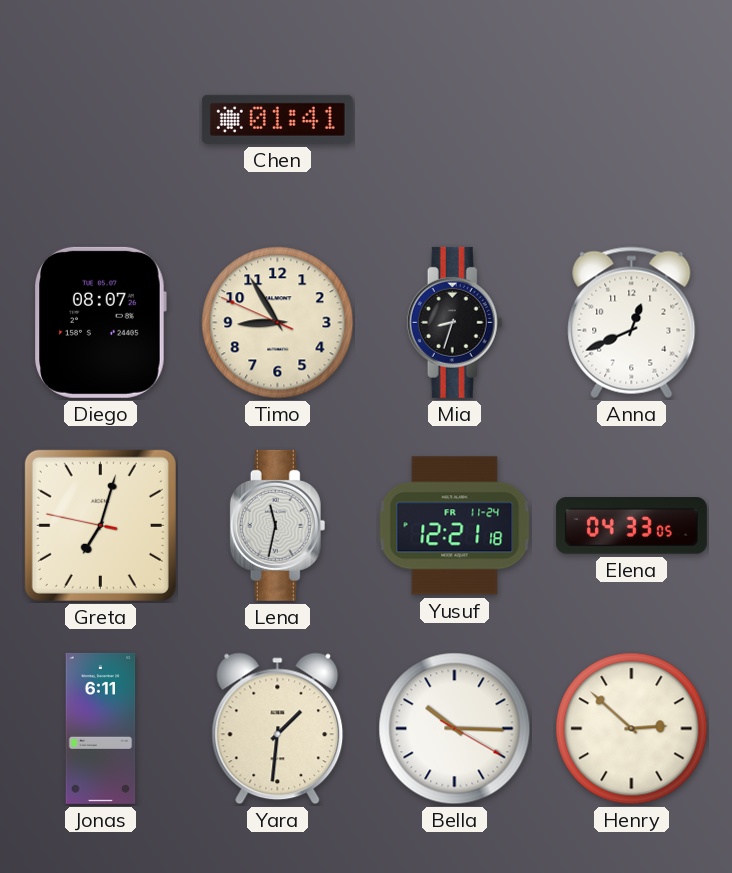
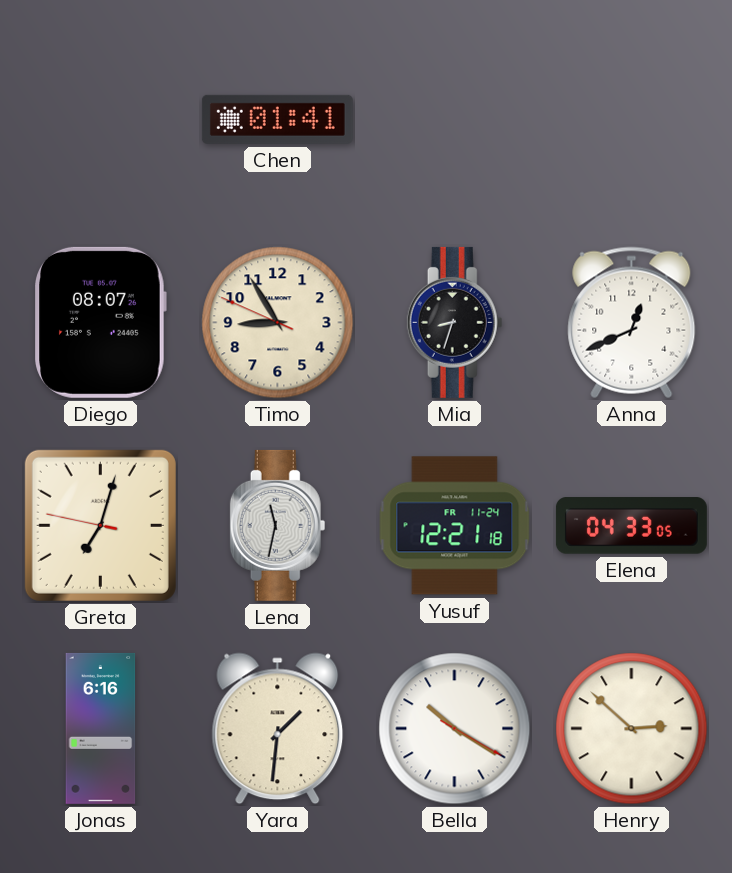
Jonas: 6:11 -> 6:16
Bella: 10:15 -> 10:20
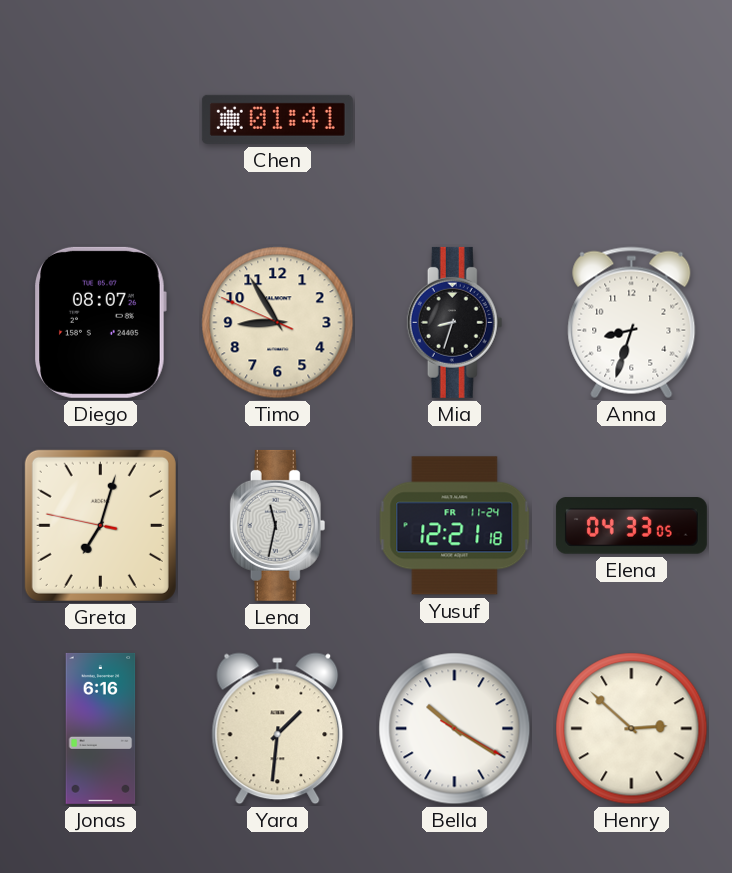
Anna: 12:41 -> 8:33
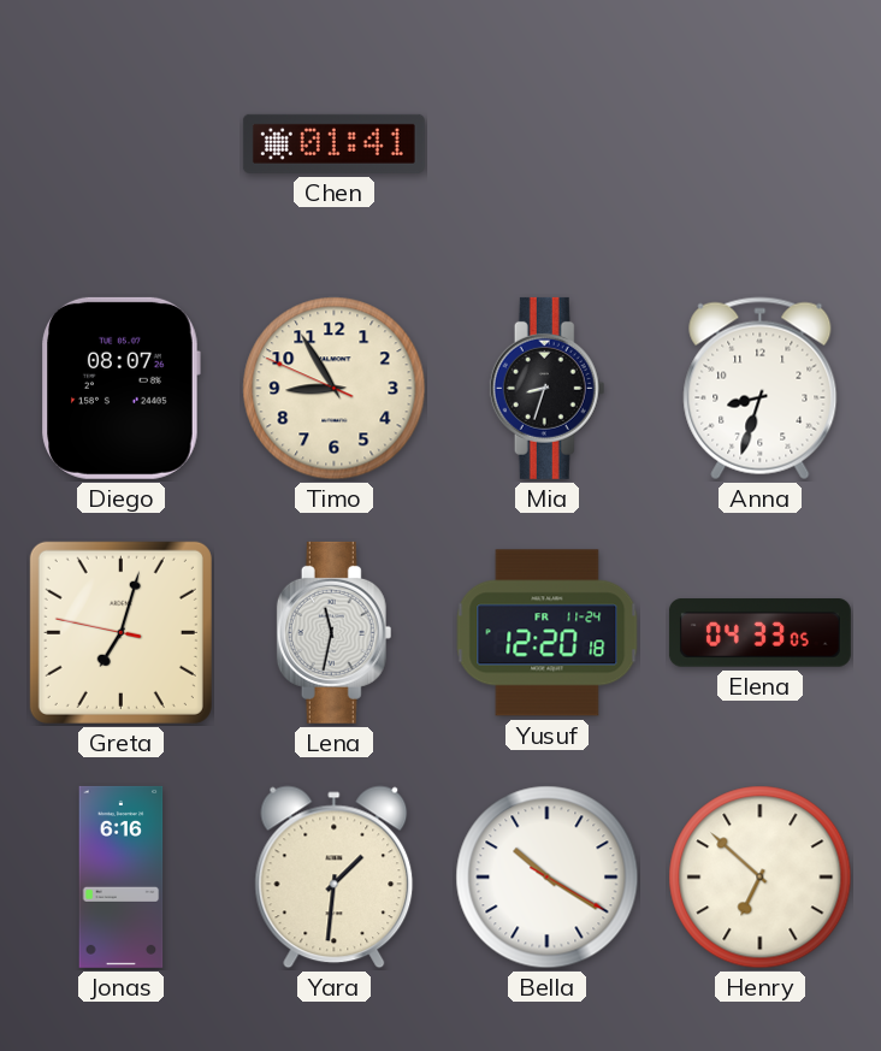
Yusuf: 12:21 -> 12:20
Henry: 2:52 -> 6:52
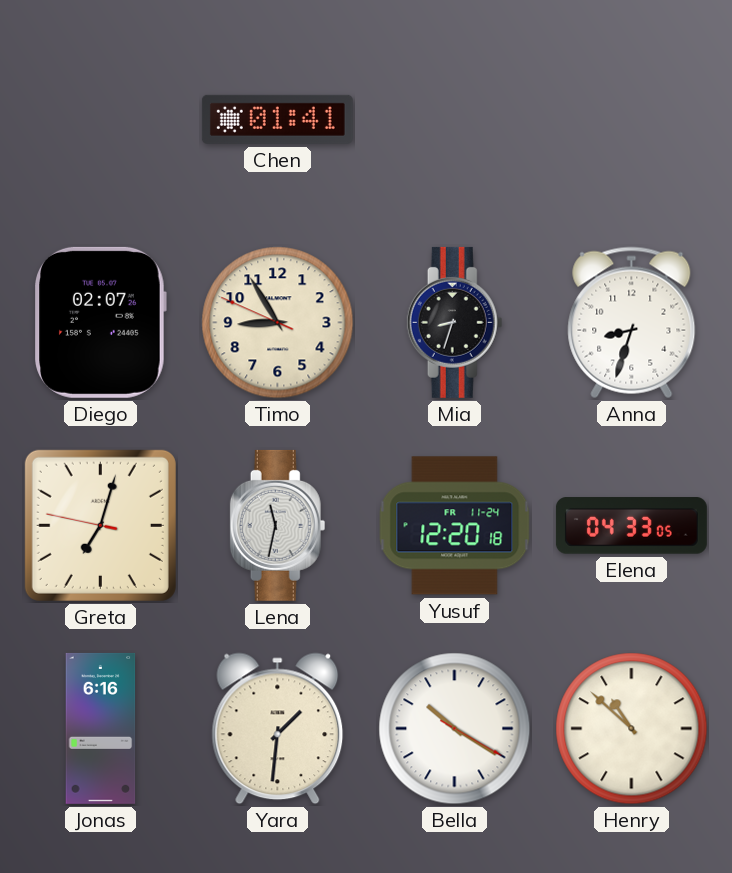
Diego: 08:07 -> 02:07
Henry: 6:52 -> 10:52
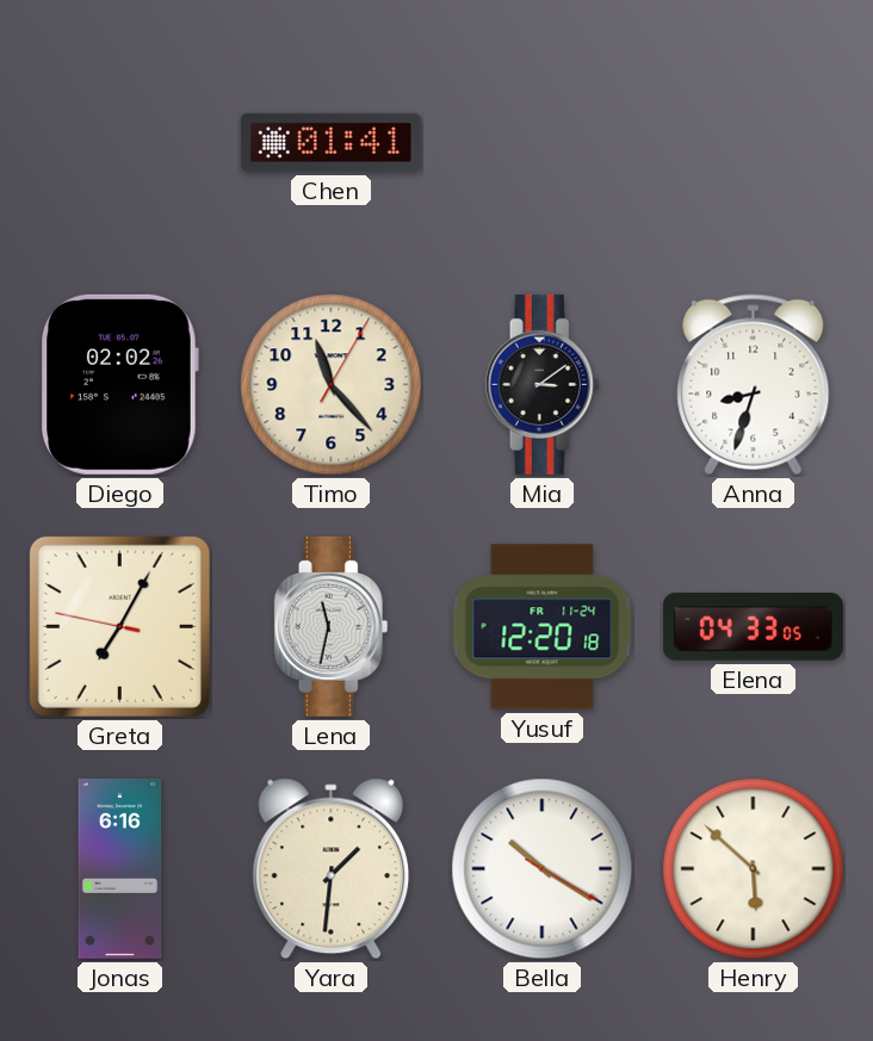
Diego: 02:07 -> 02:02
Timo: 8:54 -> 11:23
Mia: 8:33 -> 3:09
Greta: 7:02 -> 7:04
Henry: 10:52 -> 5:52
